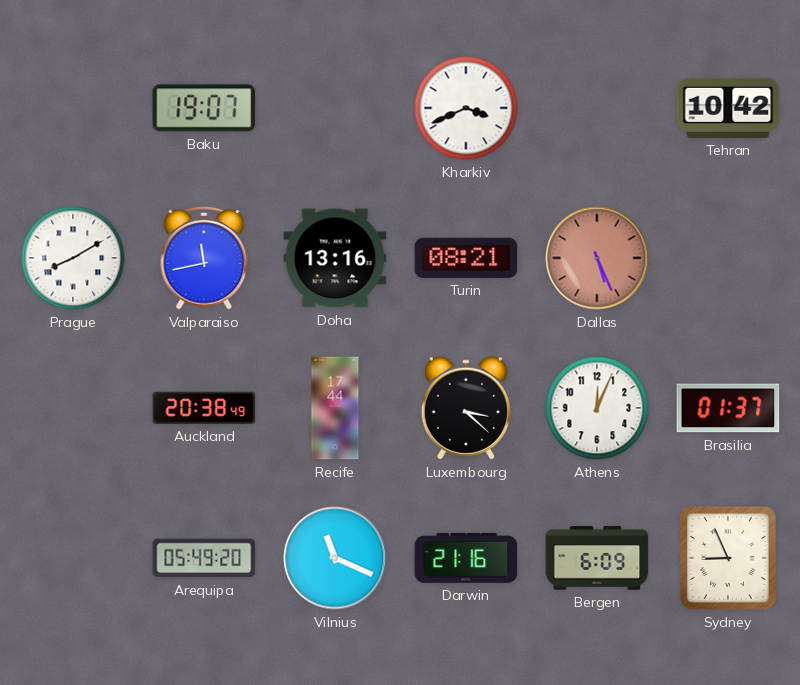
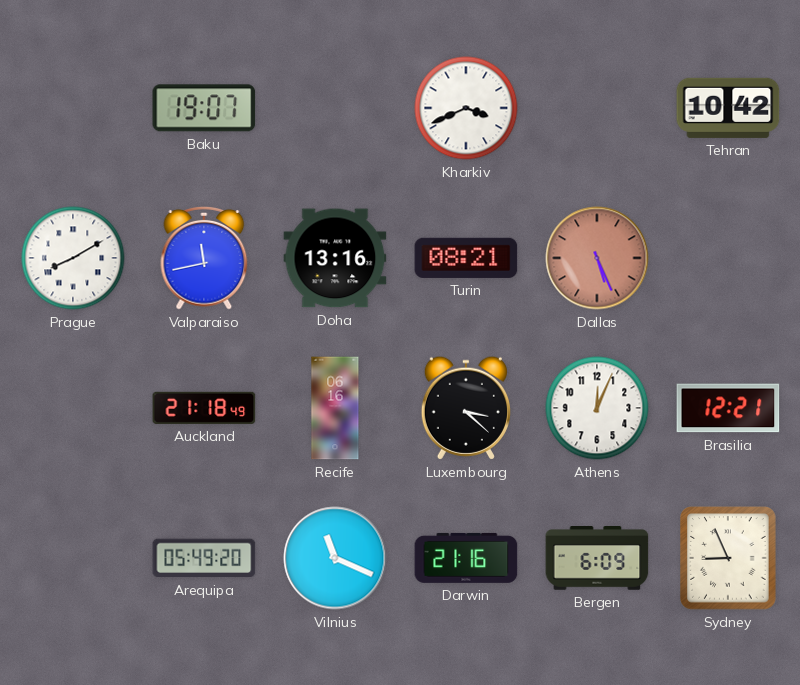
Auckland: 20:38 -> 21:18
Recife: 17:44 -> 06:16
Brasilia: 01:37 -> 12:21
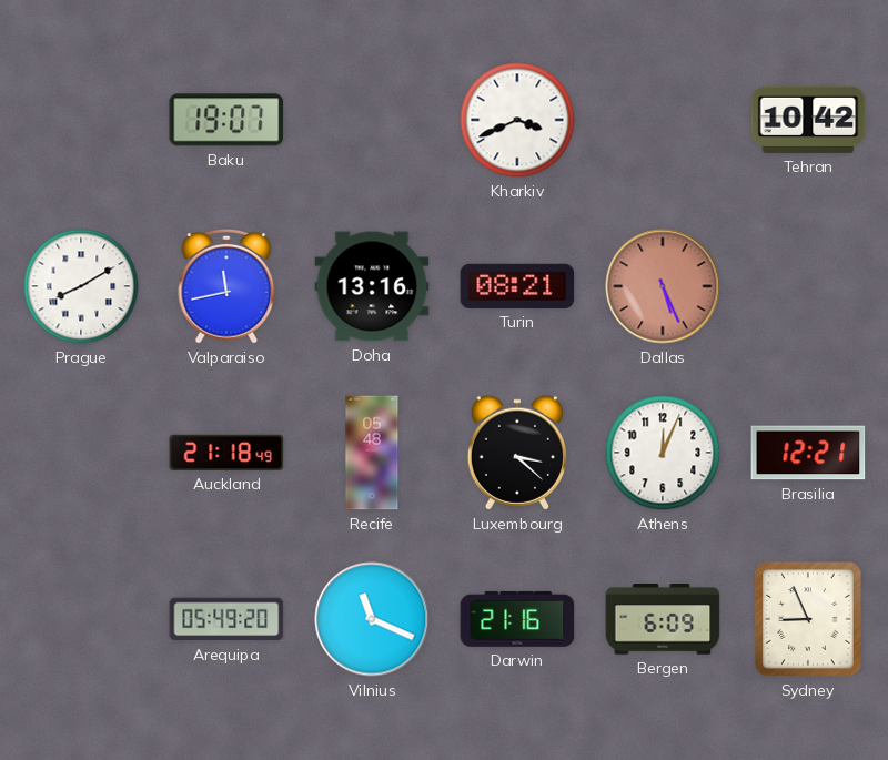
Recife: 06:16 -> 05:48
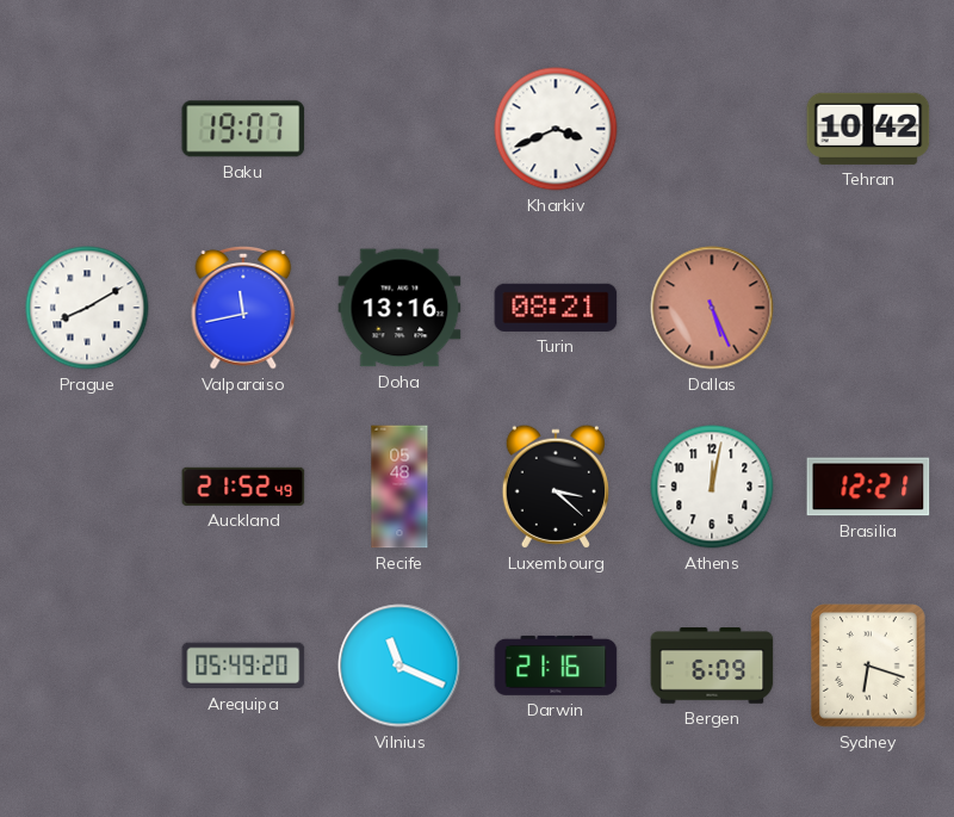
Auckland: 21:18 -> 21:52
Athens: 12:04 -> 12:02
Sydney: 8:56 -> 6:18
